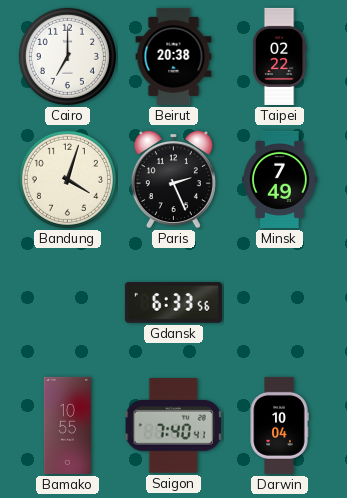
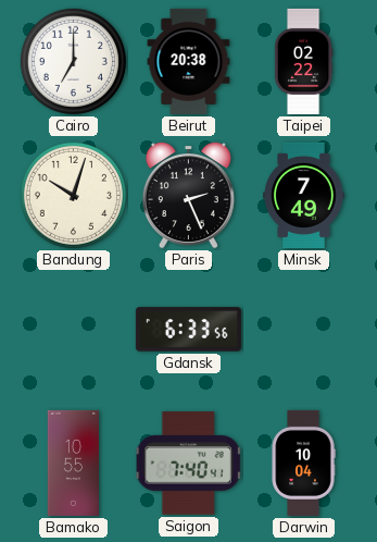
Bandung: 4:03 -> 10:03
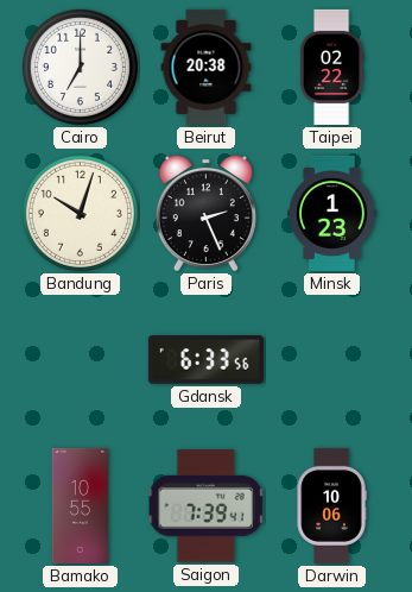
Minsk: 7:49 -> 1:23
Saigon: 7:40 -> 7:39
Darwin: 10:04 -> 10:06
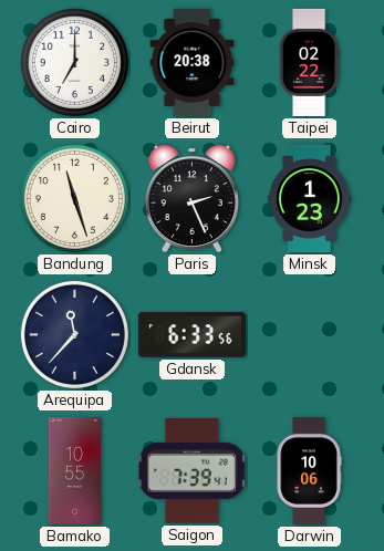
Bandung: 10:03 -> 11:27
Arequipa: none -> 11:37
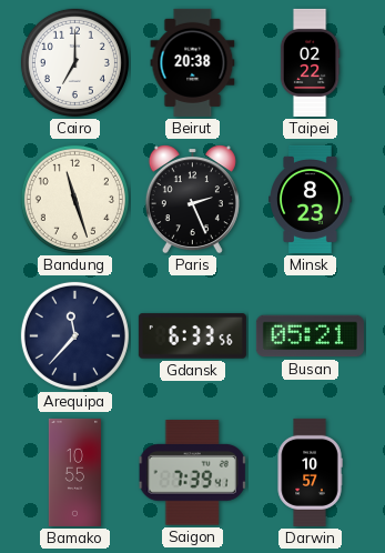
Minsk: 1:23 -> 8:23
Busan: none -> 05:21
Darwin: 10:06 -> 10:57
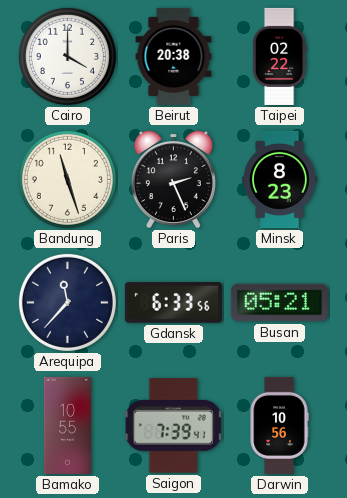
Cairo: 7:00 -> 4:00
Darwin: 10:57 -> 10:56
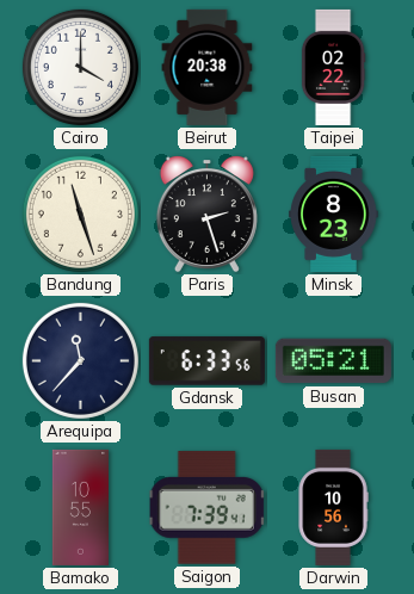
Paris: 2:26 -> 2:27
